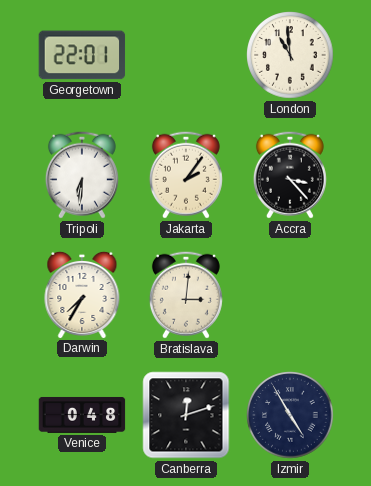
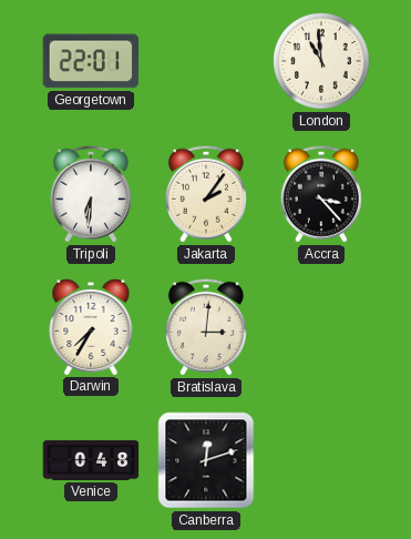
Izmir: 4:55 -> none
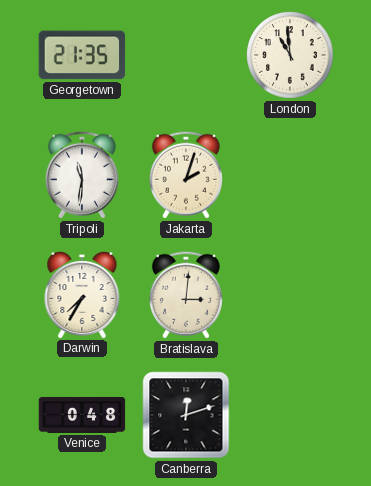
Georgetown: 22:01 -> 21:35
Tripoli: 6:31 -> 11:31
Jakarta: 2:06 -> 2:03
Accra: 3:23 -> none
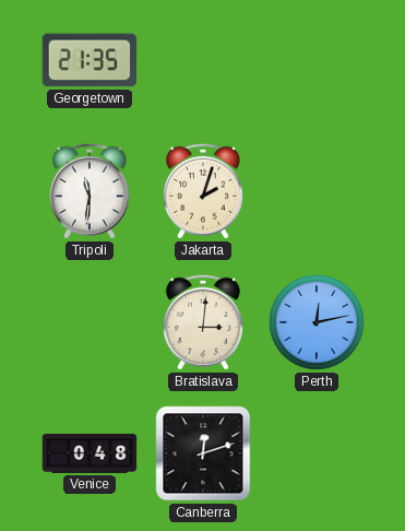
London: 10:59 -> none
Darwin: 7:35 -> none
Perth: none -> 12:13
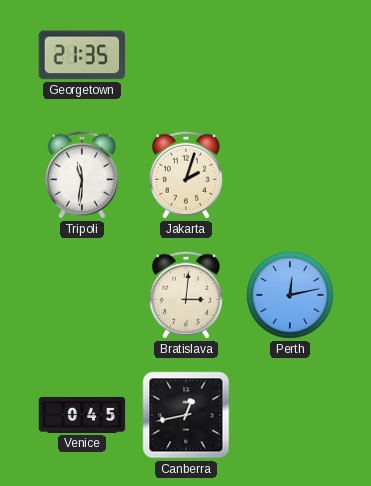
Venice: 0:48 -> 0:45
Canberra: 12:12 -> 12:43
